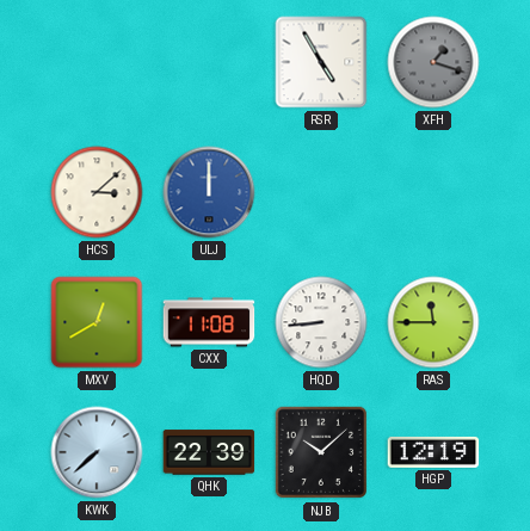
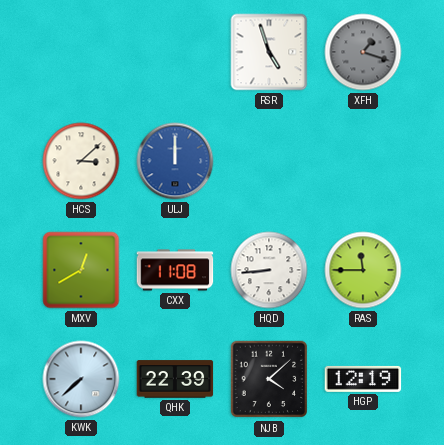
RSR: 4:55 -> 4:57
NJB: 10:08 -> 4:08
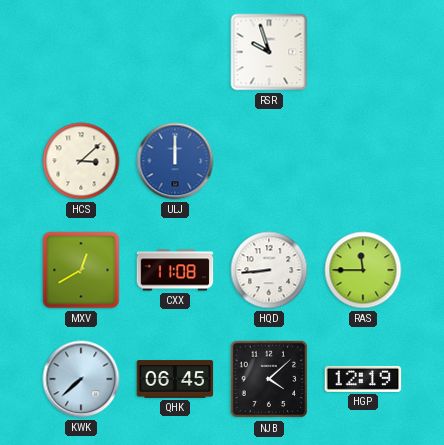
RSR: 4:57 -> 9:57
XFH: 1:18 -> none
QHK: 22:39 -> 06:45
